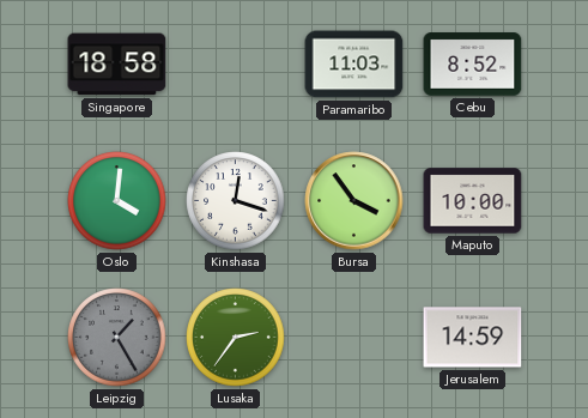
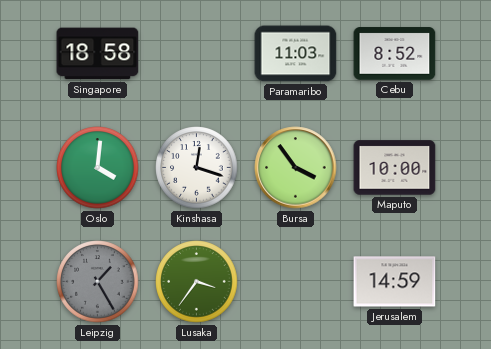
Lusaka: 2:36 -> 3:36
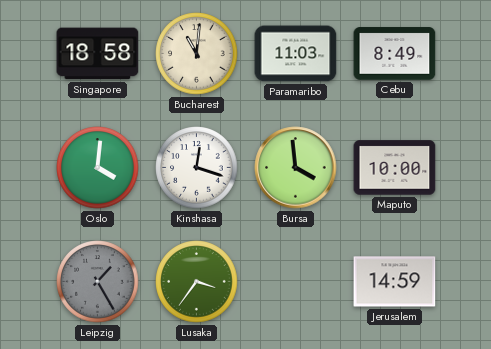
Bucharest: none -> 11:01
Cebu: 8:52 -> 8:49
Bursa: 3:54 -> 3:59
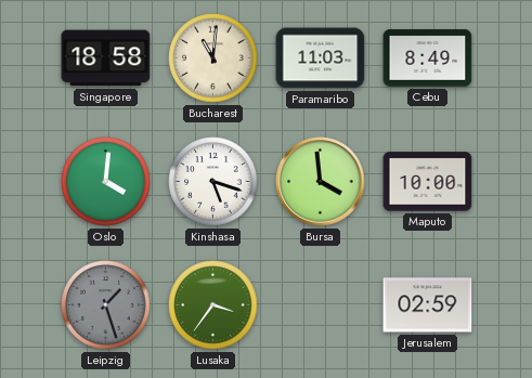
Kinshasa: 12:18 -> 5:18
Leipzig: 1:25 -> 1:27
Jerusalem: 14:59 -> 02:59
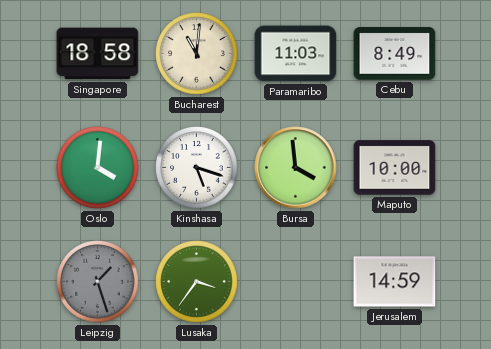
Jerusalem: 02:59 -> 14:59
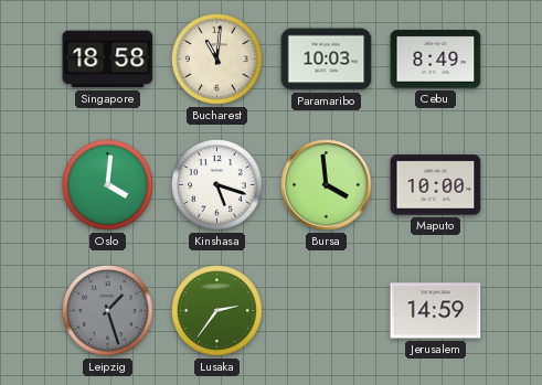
Paramaribo: 11:03 -> 10:03
Lusaka: 3:36 -> 2:36
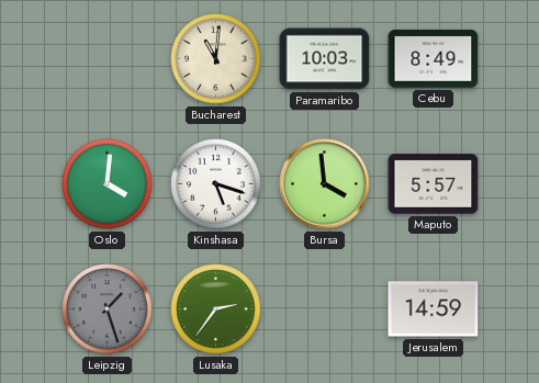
Singapore: 18:58 -> none
Maputo: 10:00 -> 5:57
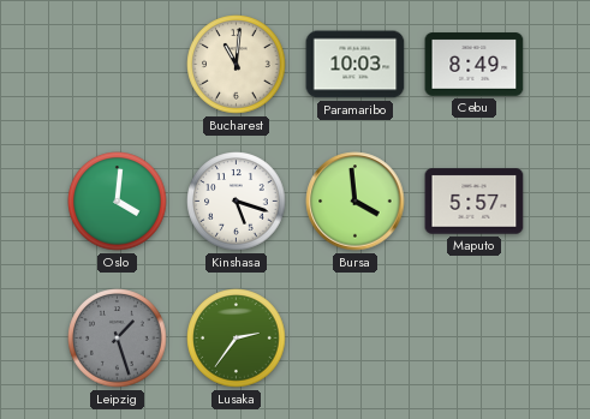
Jerusalem: 14:59 -> none
